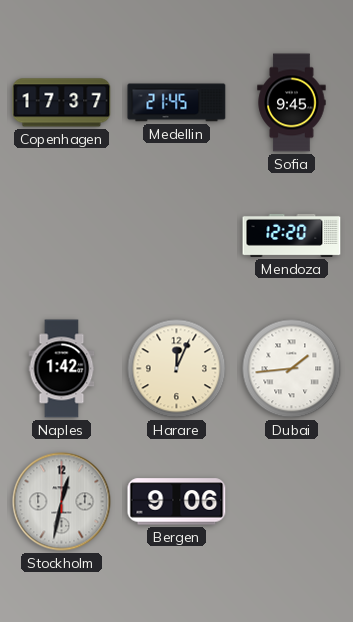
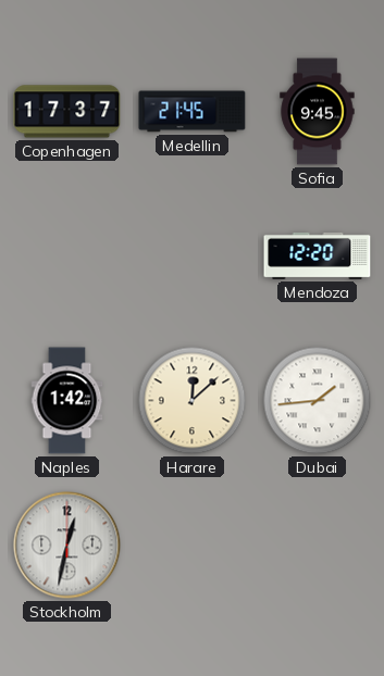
Harare: 12:04 -> 12:08
Bergen: 9:06 -> none
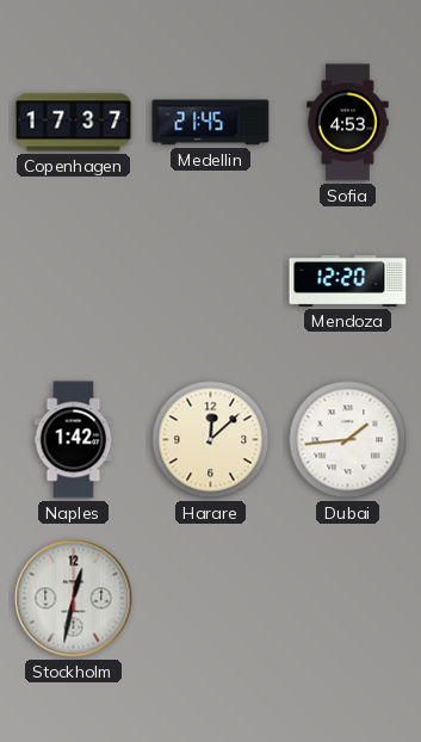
Sofia: 9:45 -> 4:53
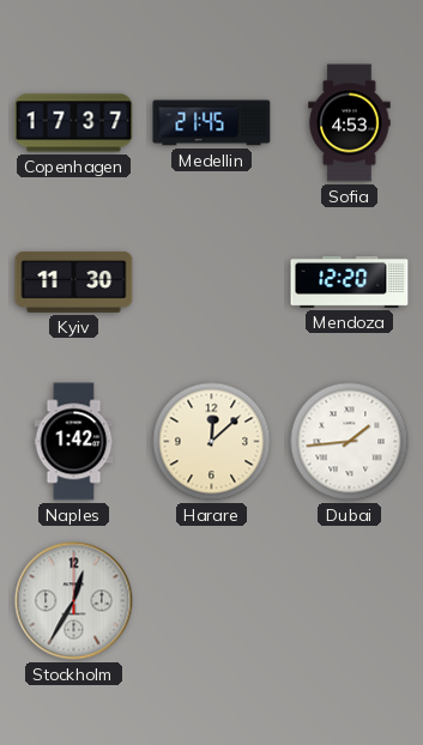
Kyiv: none -> 11:30
Stockholm: 12:32 -> 12:35
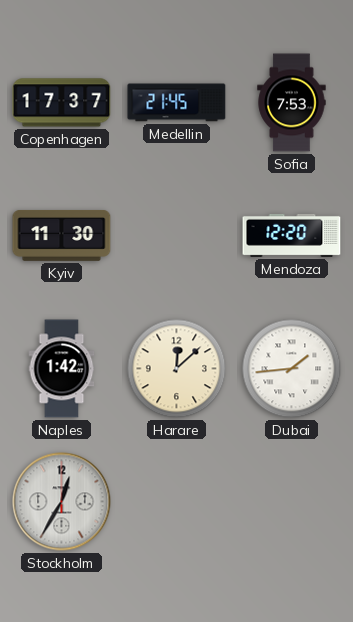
Sofia: 4:53 -> 7:53
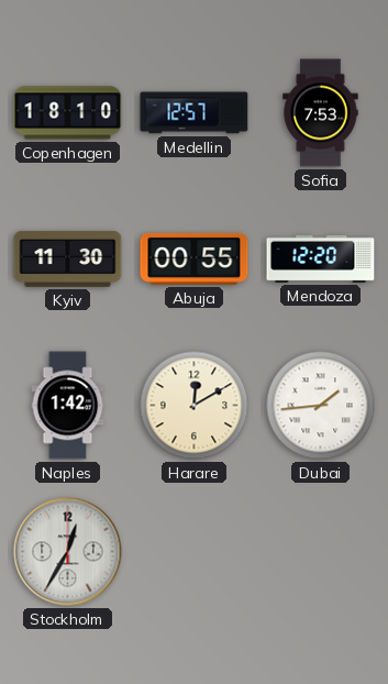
Copenhagen: 17:37 -> 18:10
Medellin: 21:45 -> 12:57
Abuja: none -> 00:55
Harare: 12:08 -> 12:10
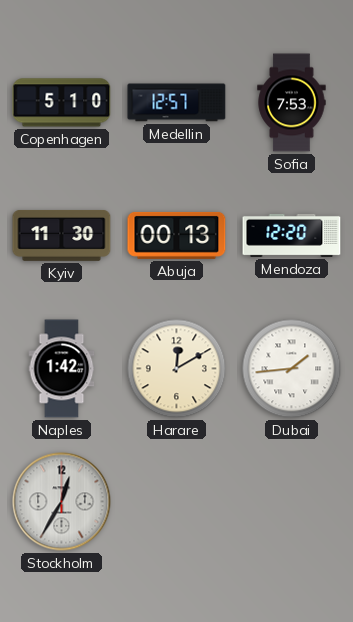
Copenhagen: 18:10 -> 5:10
Abuja: 00:55 -> 00:13
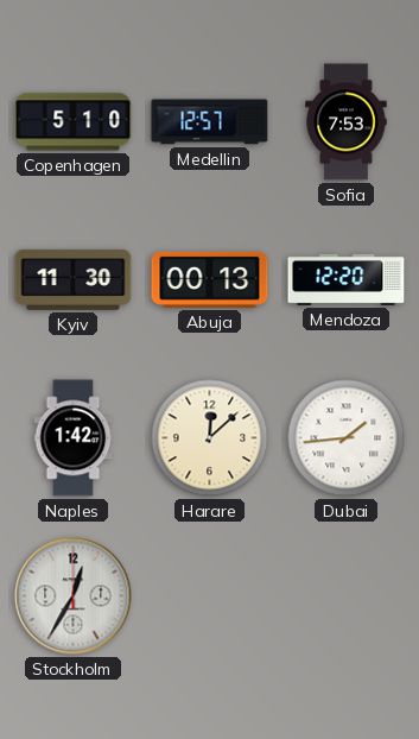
Harare: 12:10 -> 12:08
